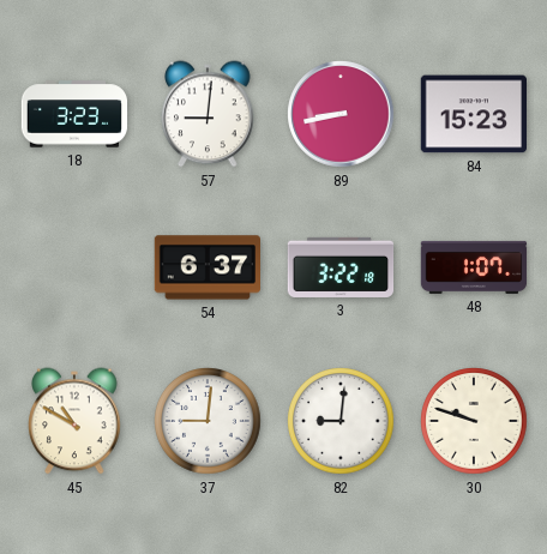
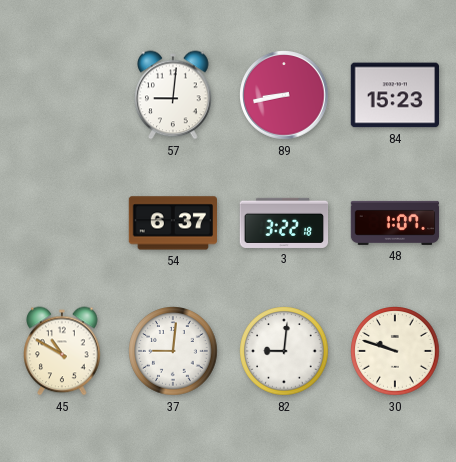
18: 3:23 -> none
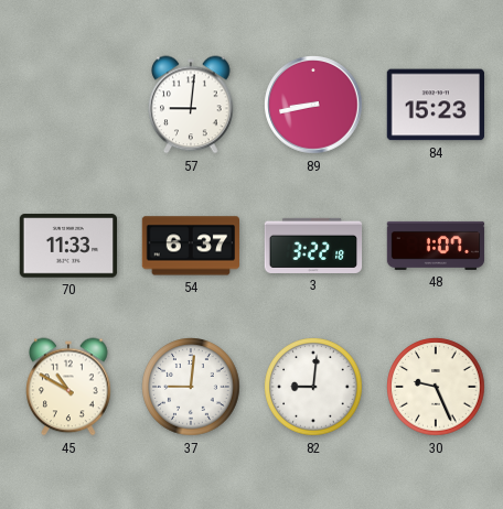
70: none -> 11:33
30: 9:48 -> 9:26
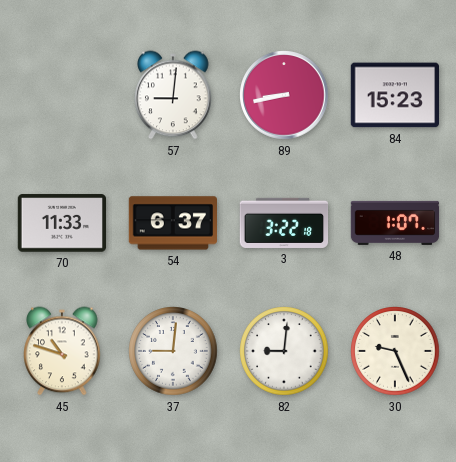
45: 10:50 -> 10:48
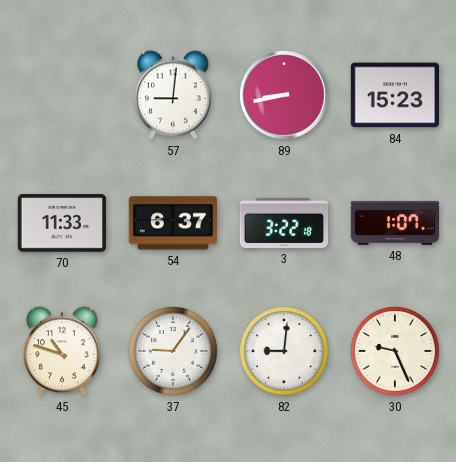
37: 9:01 -> 9:06
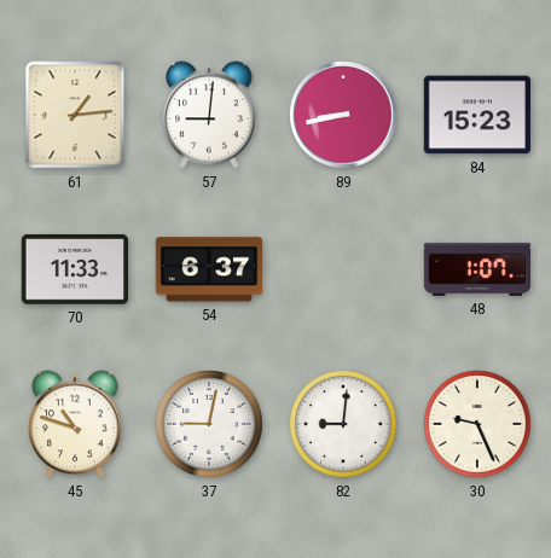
61: none -> 1:14
3: 3:22 -> none
37: 9:06 -> 9:02
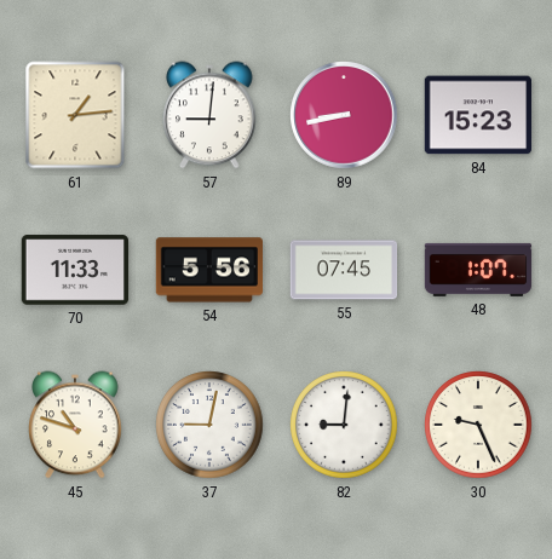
54: 6:37 -> 5:56
55: none -> 07:45
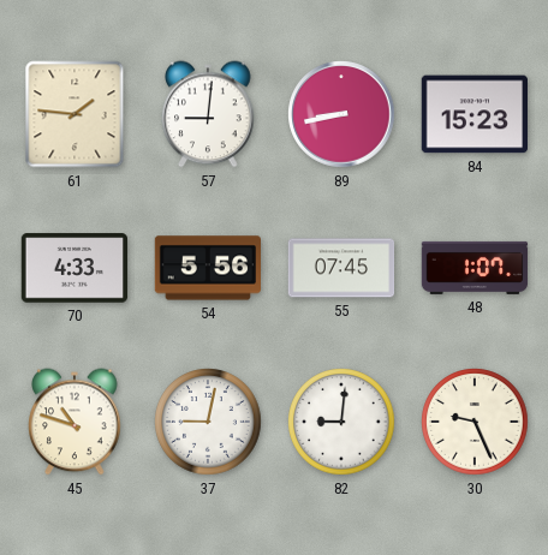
61: 1:14 -> 1:46
70: 11:33 -> 4:33
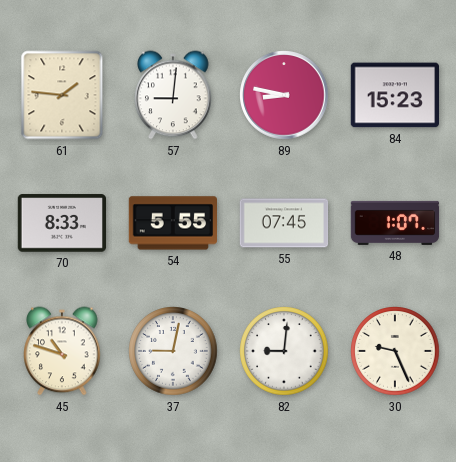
89: 8:43 -> 8:47
70: 4:33 -> 8:33
54: 5:56 -> 5:55
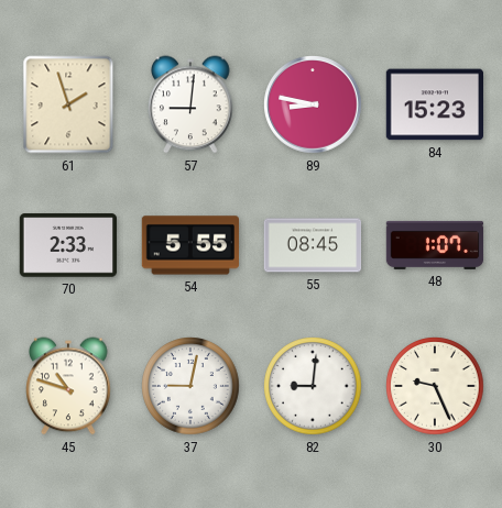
61: 1:46 -> 1:57
70: 8:33 -> 2:33
55: 07:45 -> 08:45
